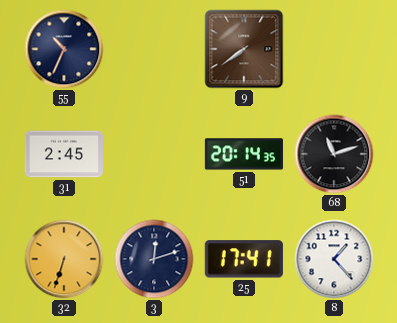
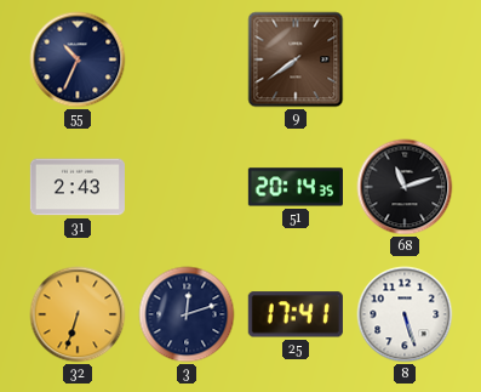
31: 2:45 -> 2:43
8: 1:23 -> 5:27
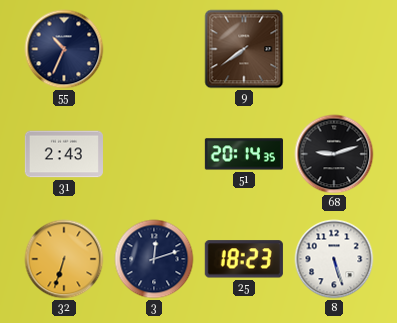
68: 11:12 -> 9:12
25: 17:41 -> 18:23
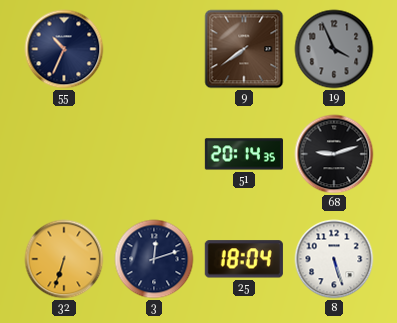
19: none -> 3:56
31: 2:43 -> none
25: 18:23 -> 18:04
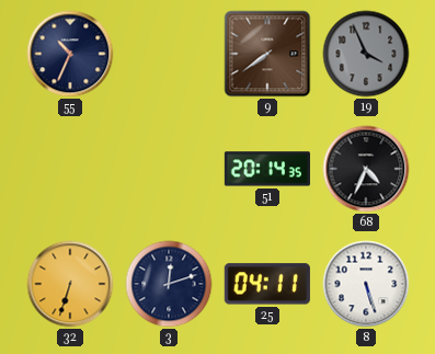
68: 9:12 -> 4:34
25: 18:04 -> 04:11
